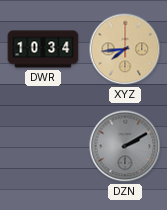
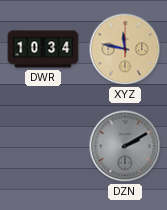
XYZ: 7:44 -> 11:47
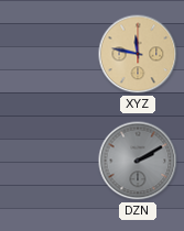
DWR: 10:34 -> none
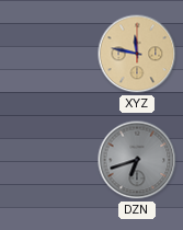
DZN: 2:10 -> 6:42
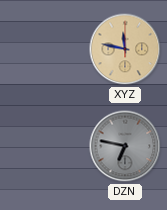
DZN: 6:42 -> 6:47
